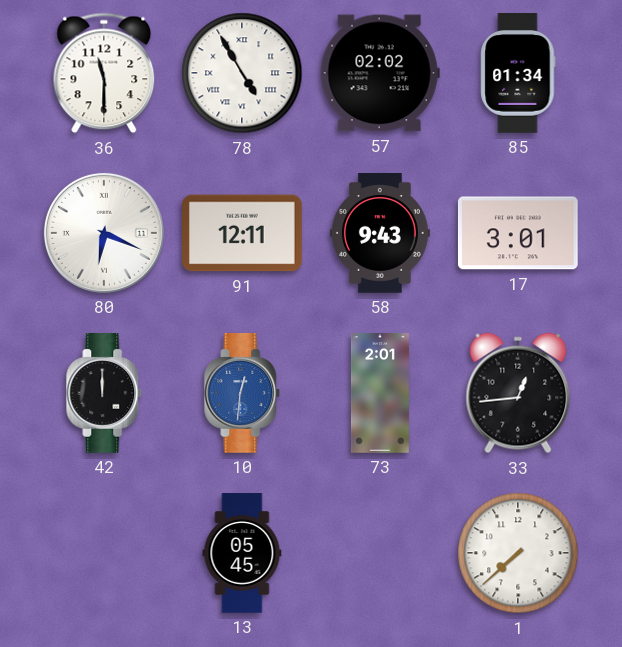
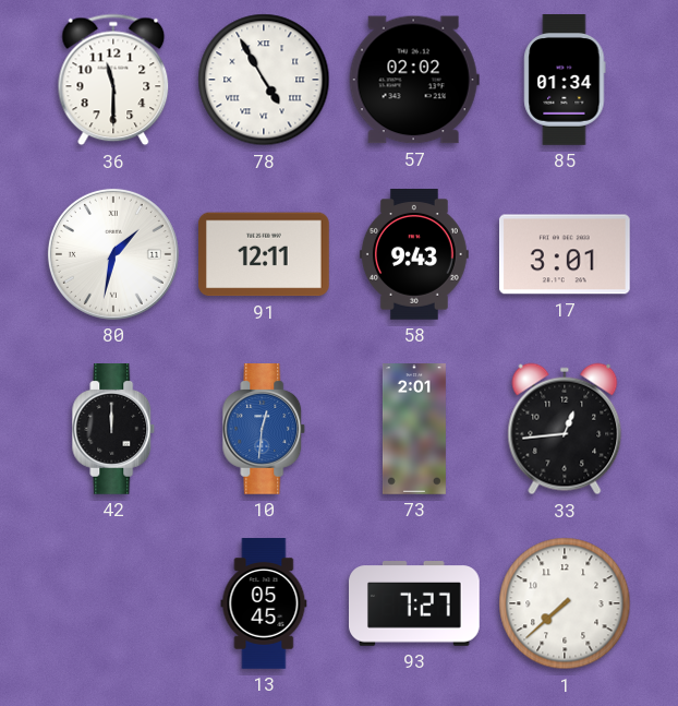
80: 6:19 -> 1:32
93: none -> 7:27
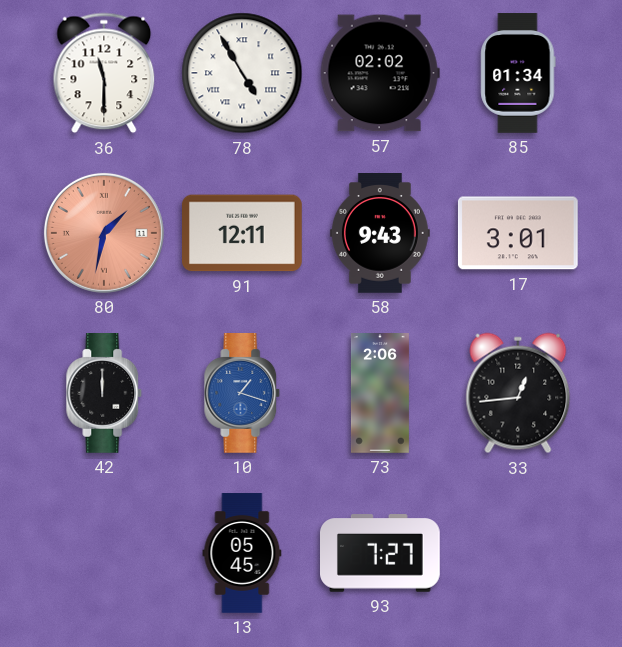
80 dial: white -> salmon
10: 12:31 -> 1:18
73: 2:01 -> 2:06
1: 7:38 -> none
